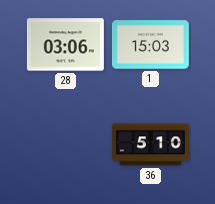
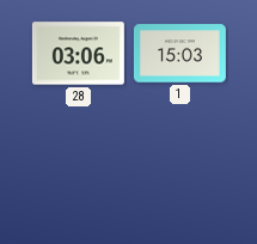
36: 5:10 -> none
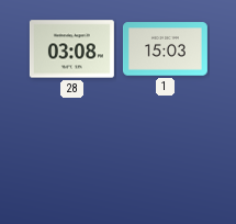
28: 03:06 -> 03:08
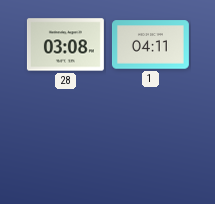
1: 15:03 -> 04:11
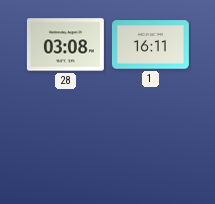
1: 04:11 -> 16:11
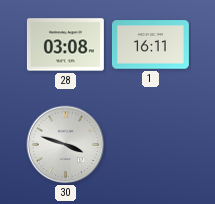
30: none -> 3:48
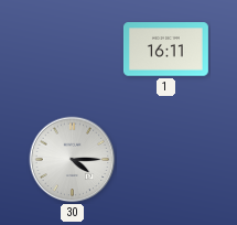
28: 03:08 -> none
30: 3:48 -> 4:15
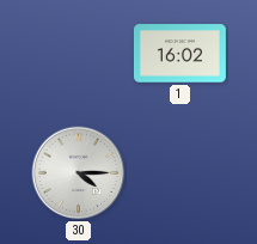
1: 16:11 -> 16:02
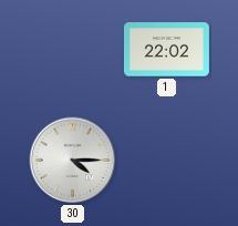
1: 16:02 -> 22:02
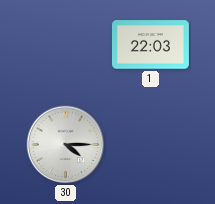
1: 22:02 -> 22:03
